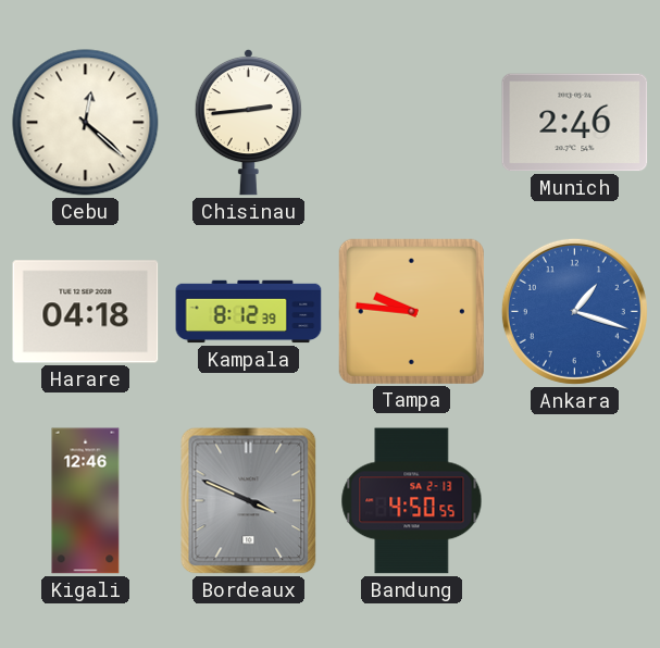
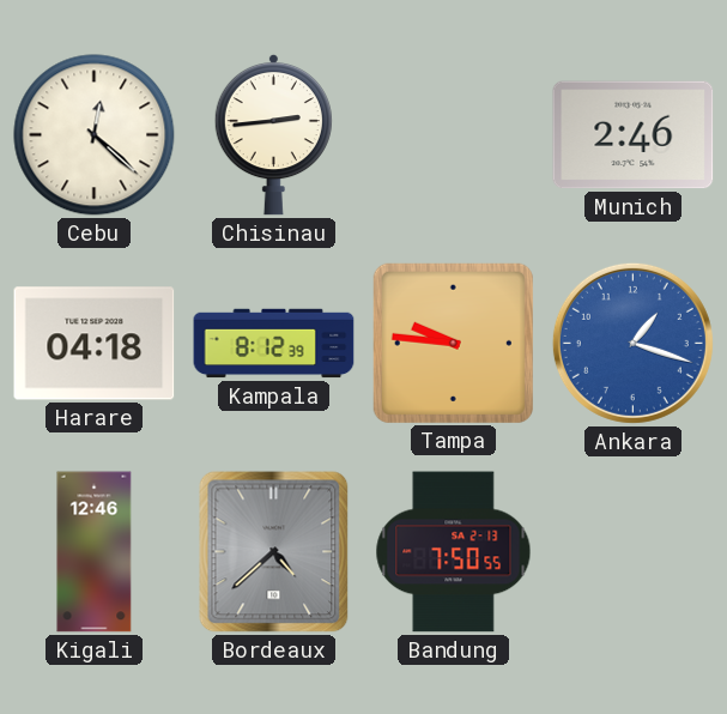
Bordeaux: 3:49 -> 4:38
Bandung: 4:50 -> 7:50
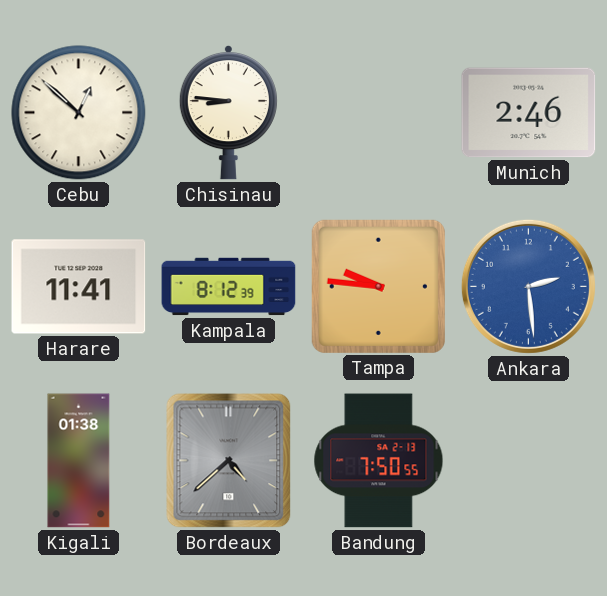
Cebu: 12:22 -> 12:52
Chisinau: 2:44 -> 8:46
Harare: 04:18 -> 11:41
Ankara: 1:18 -> 2:29
Kigali: 12:46 -> 01:38
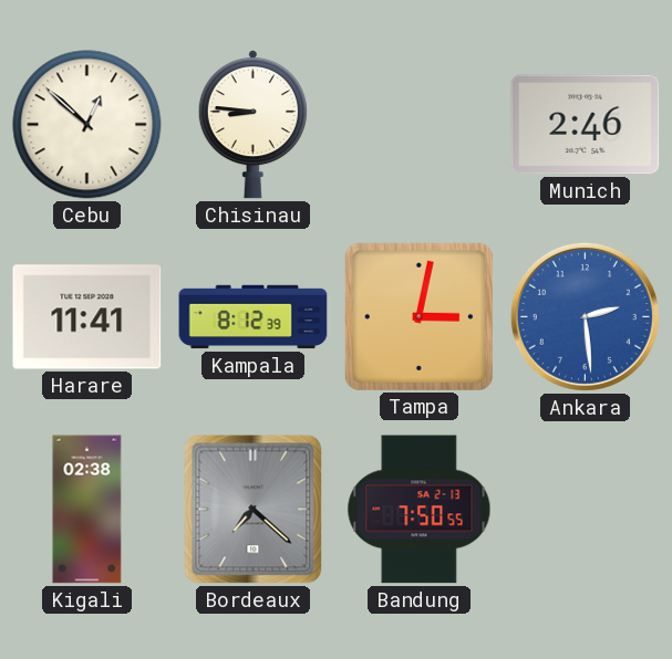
Tampa: 9:46 -> 3:02
Kigali: 01:38 -> 02:38
Bordeaux: 4:38 -> 7:22
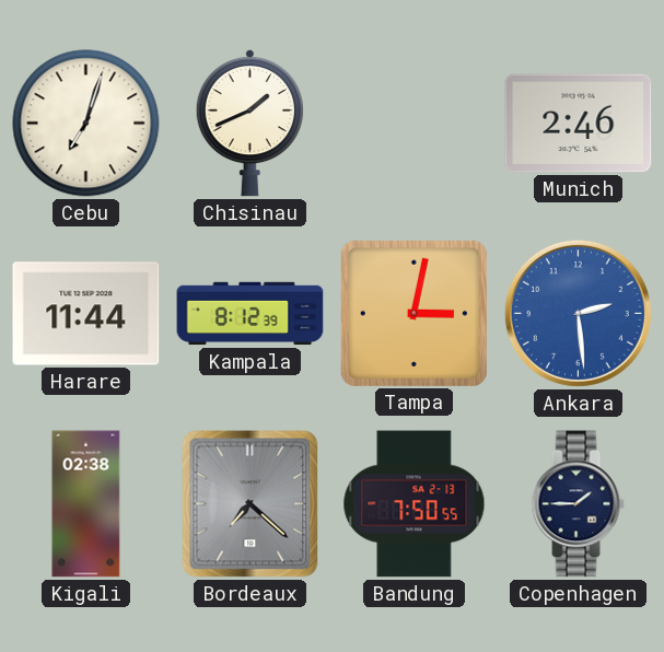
Cebu: 12:52 -> 7:03
Chisinau: 8:46 -> 1:41
Harare: 11:41 -> 11:44
Copenhagen: none -> 1:45
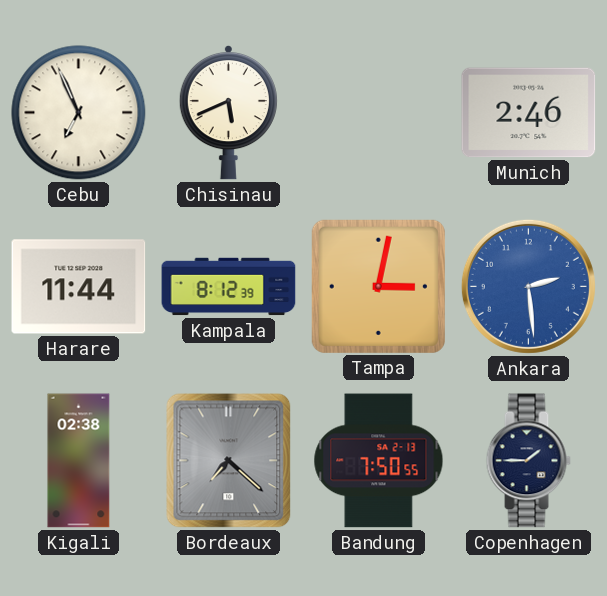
Cebu: 7:03 -> 6:56
Chisinau: 1:41 -> 5:41
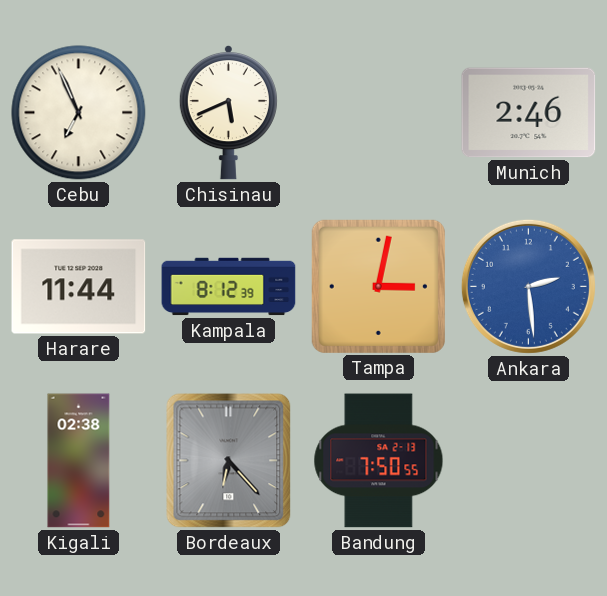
Bordeaux: 7:22 -> 6:23
Copenhagen: 1:45 -> none
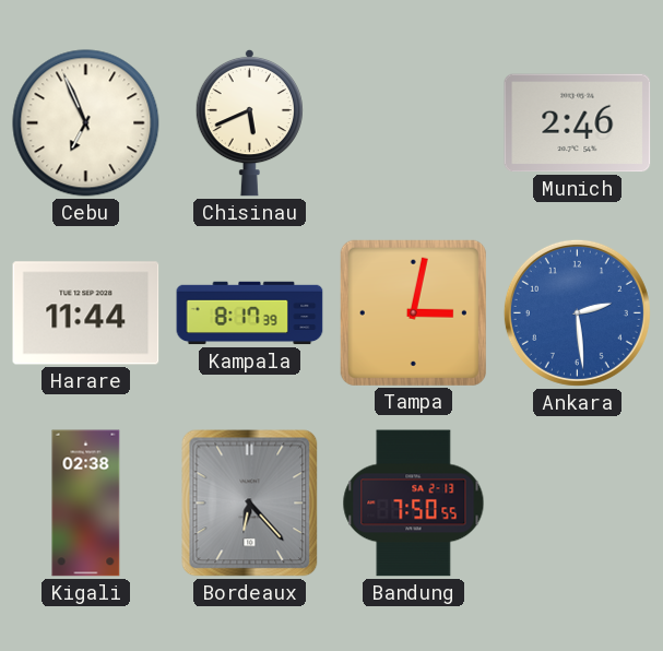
Kampala: 8:12 -> 8:17
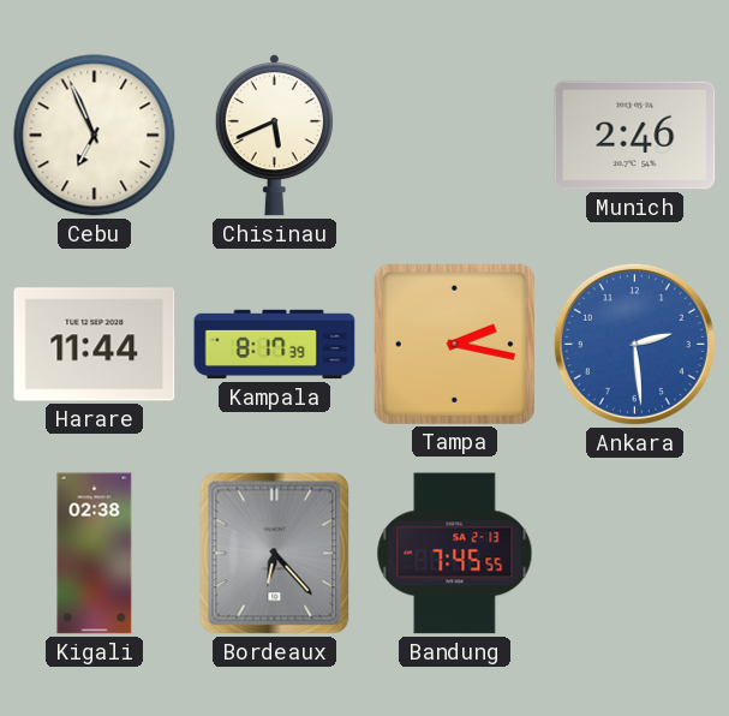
Tampa: 3:02 -> 2:17
Bandung: 7:50 -> 7:45
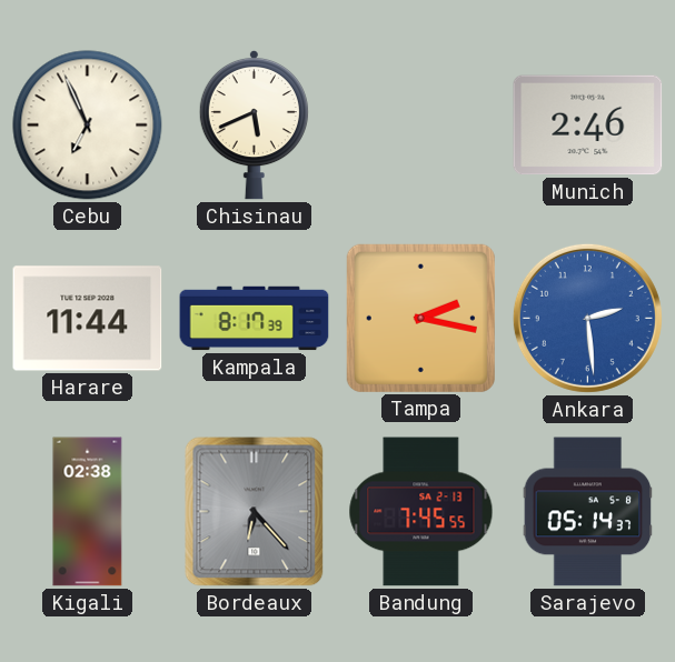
Sarajevo: none -> 05:14
